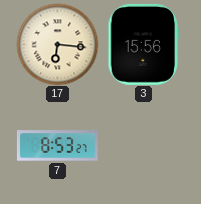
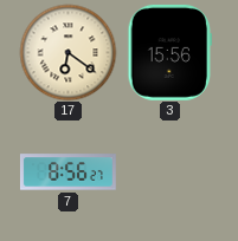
17: 6:16 -> 6:21
7: 8:53 -> 8:56
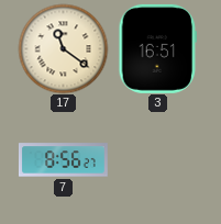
17: 6:21 -> 11:21
3: 15:56 -> 16:51
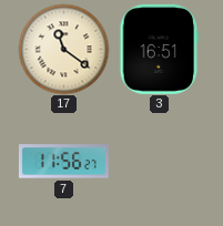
7: 8:56 -> 11:56
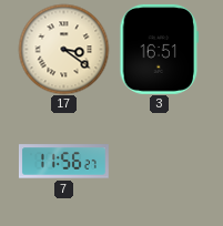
17: 11:21 -> 3:21
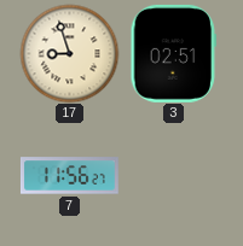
17: 3:21 -> 8:57
3: 16:51 -> 02:51
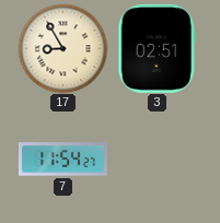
17: 8:57 -> 8:55
7: 11:56 -> 11:54
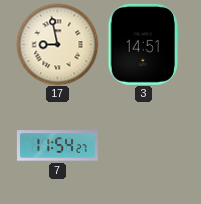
17: 8:55 -> 8:58
3: 02:51 -> 14:51
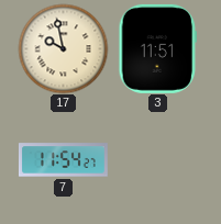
17: 8:58 -> 9:58
3: 14:51 -> 11:51
